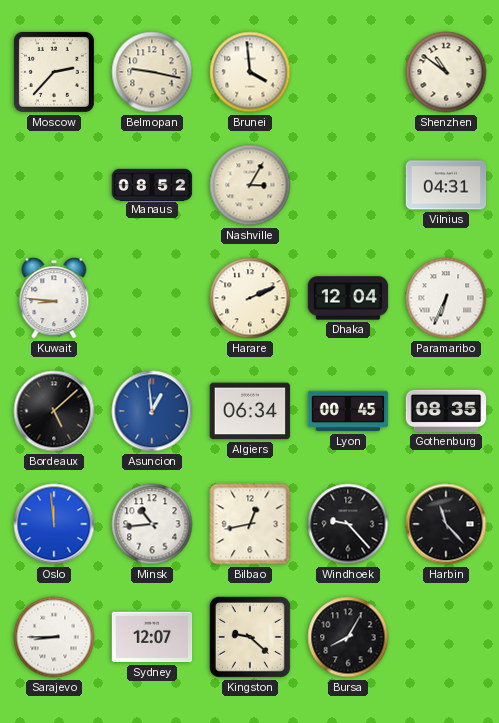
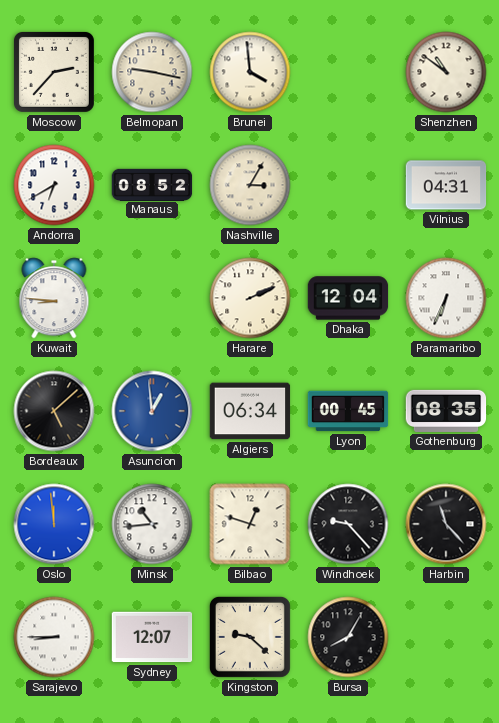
Andorra: none -> 6:40
Bilbao: 12:43 -> 12:48
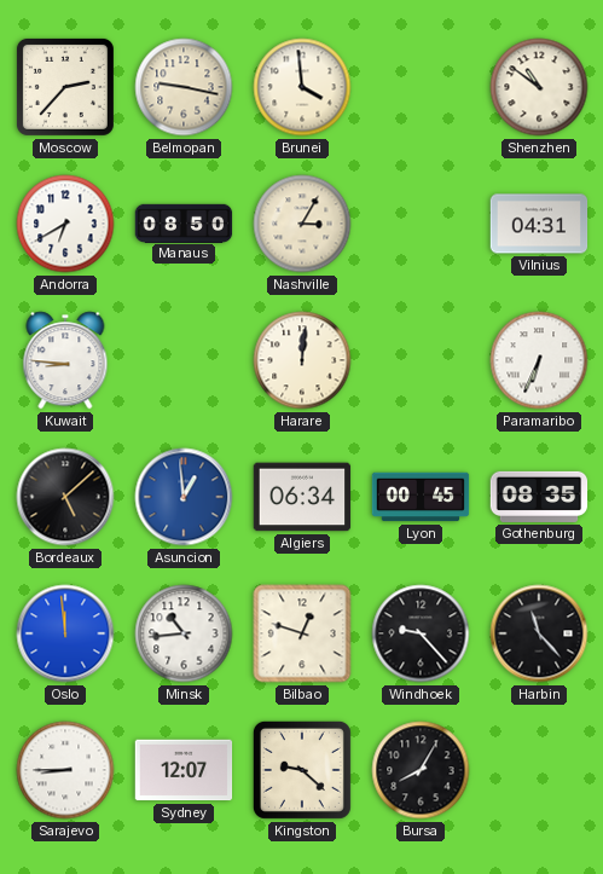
Manaus: 08:52 -> 08:50
Harare: 2:11 -> 12:01
Dhaka: 12:04 -> none
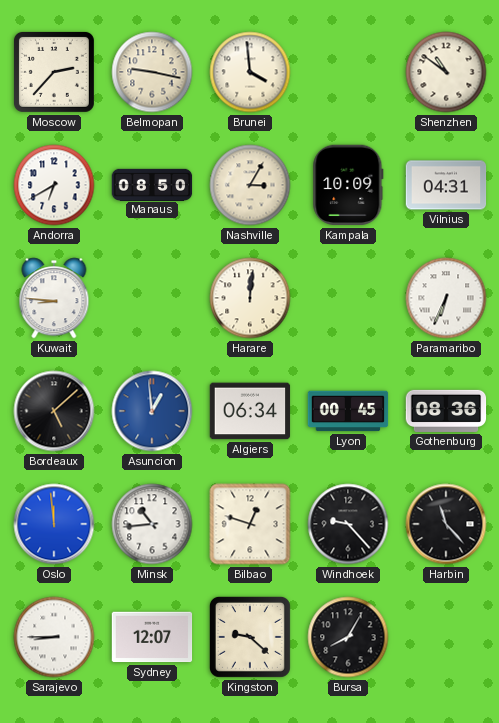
Kampala: none -> 10:09
Gothenburg: 08:35 -> 08:36
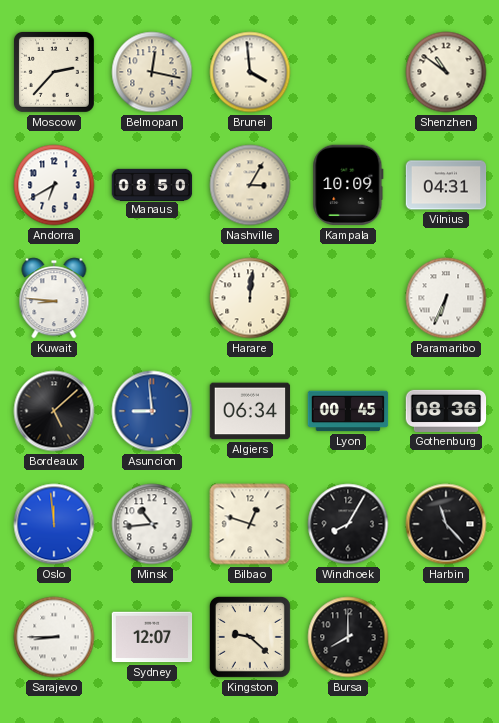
Belmopan: 9:17 -> 12:17
Asuncion: 12:59 -> 8:59
Windhoek: 9:23 -> 8:05
Bursa: 8:05 -> 8:00
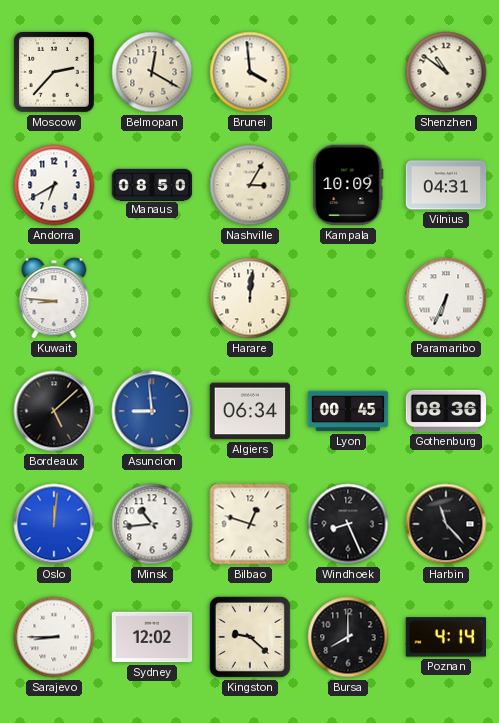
Belmopan: 12:17 -> 12:20
Oslo: 11:59 -> 12:01
Windhoek: 8:05 -> 8:26
Sydney: 12:07 -> 12:02
Poznan: none -> 4:14
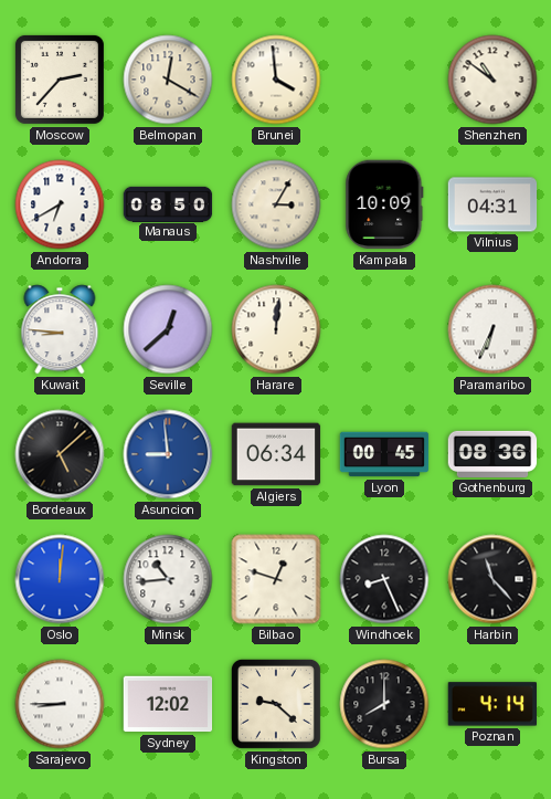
Seville: none -> 12:38
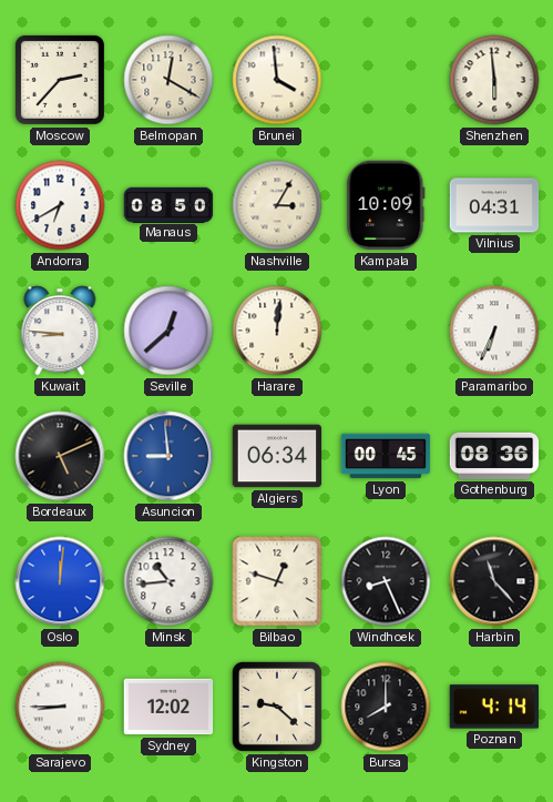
Shenzhen: 10:51 -> 5:59
Bordeaux: 5:08 -> 5:11
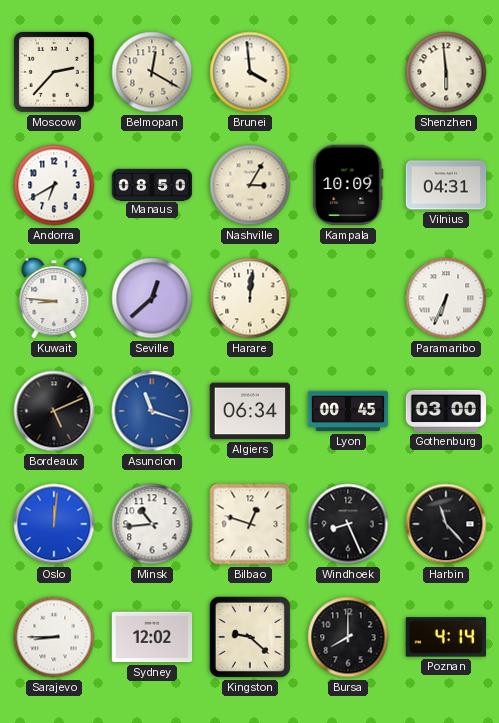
Asuncion: 8:59 -> 11:18
Gothenburg: 08:36 -> 03:00
